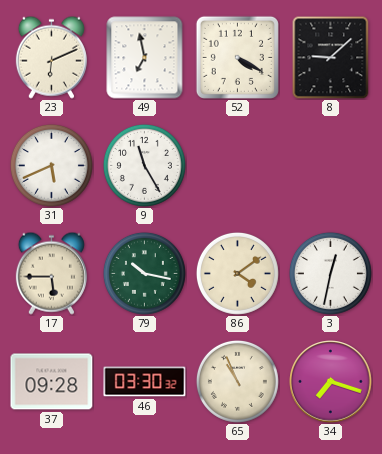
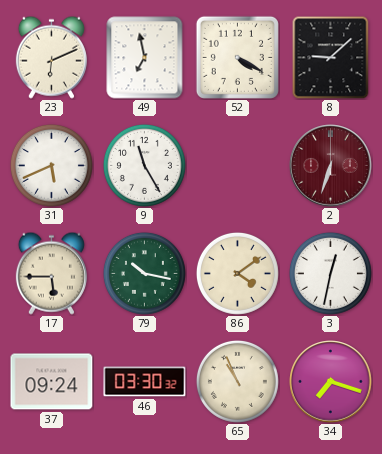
2: none -> 6:33
37: 09:28 -> 09:24
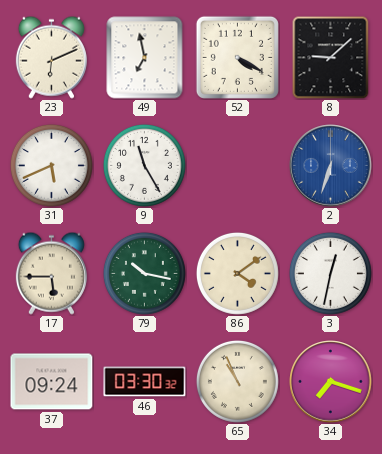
2 dial: burgundy -> blue
